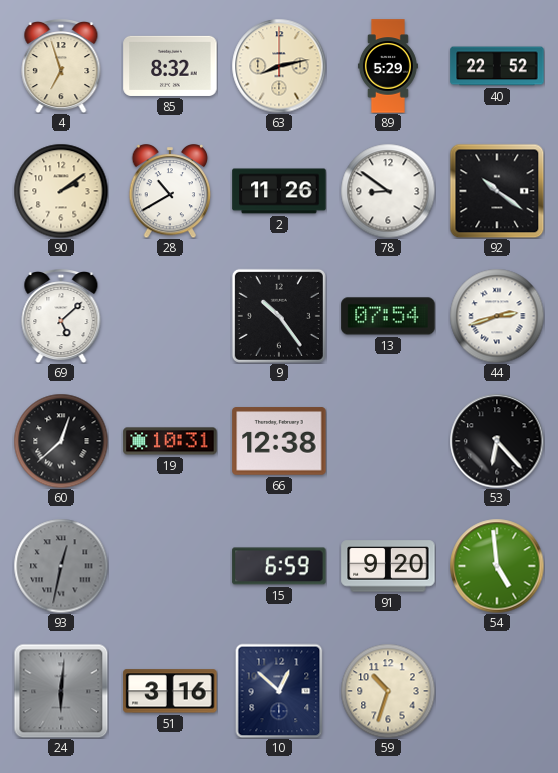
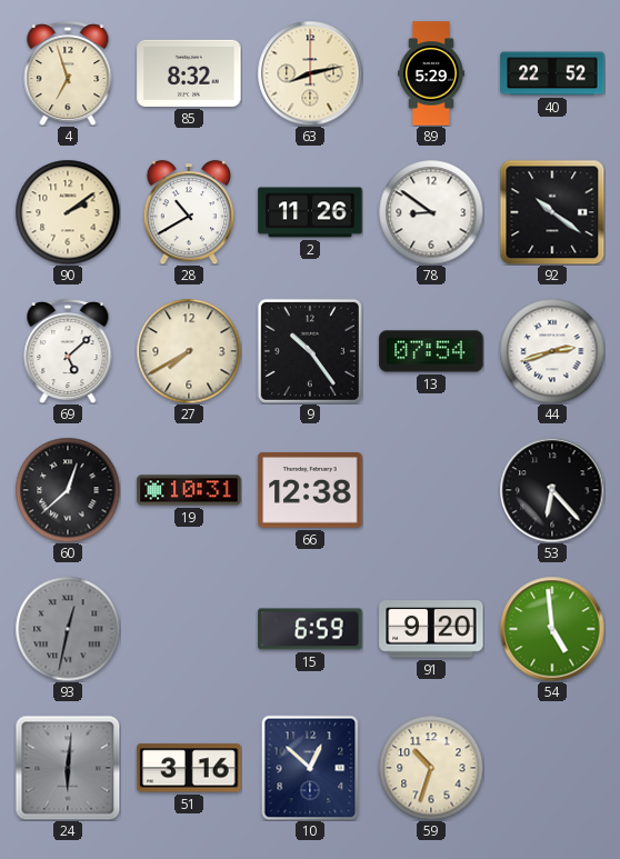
27: none -> 7:40
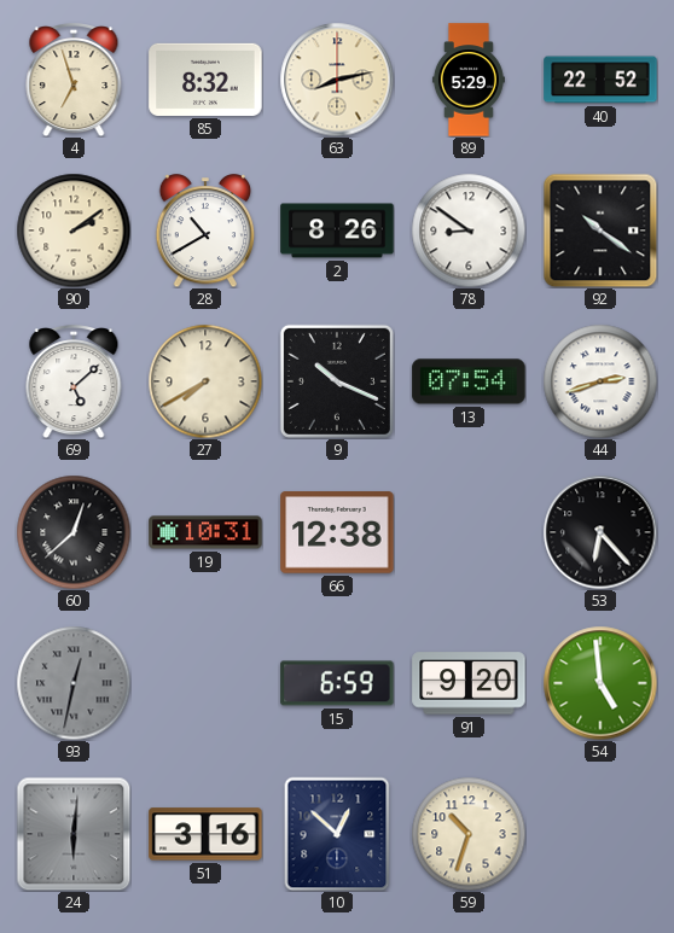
2: 11:26 -> 8:26
9: 10:24 -> 10:19
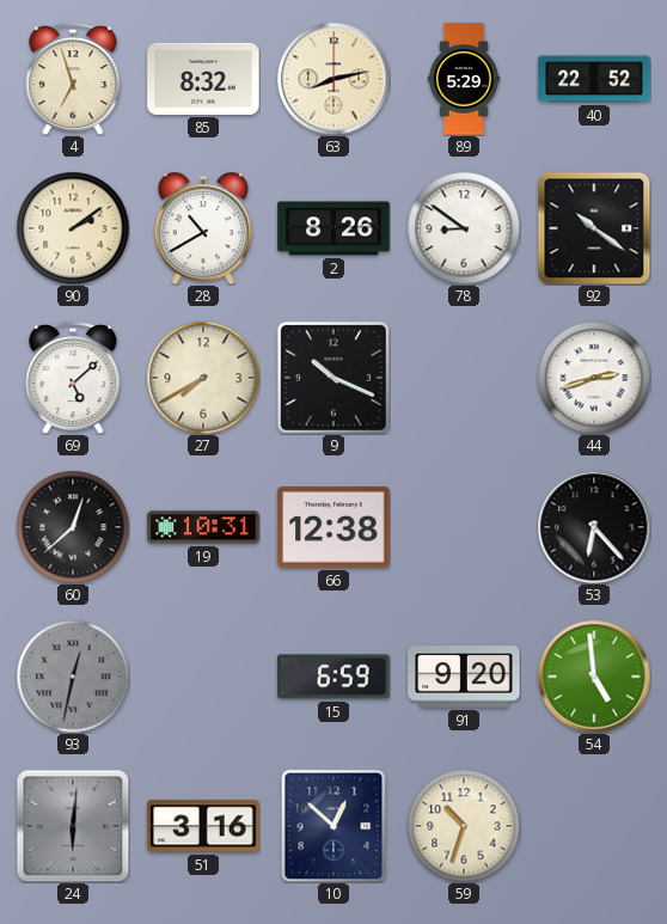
13: 07:54 -> none
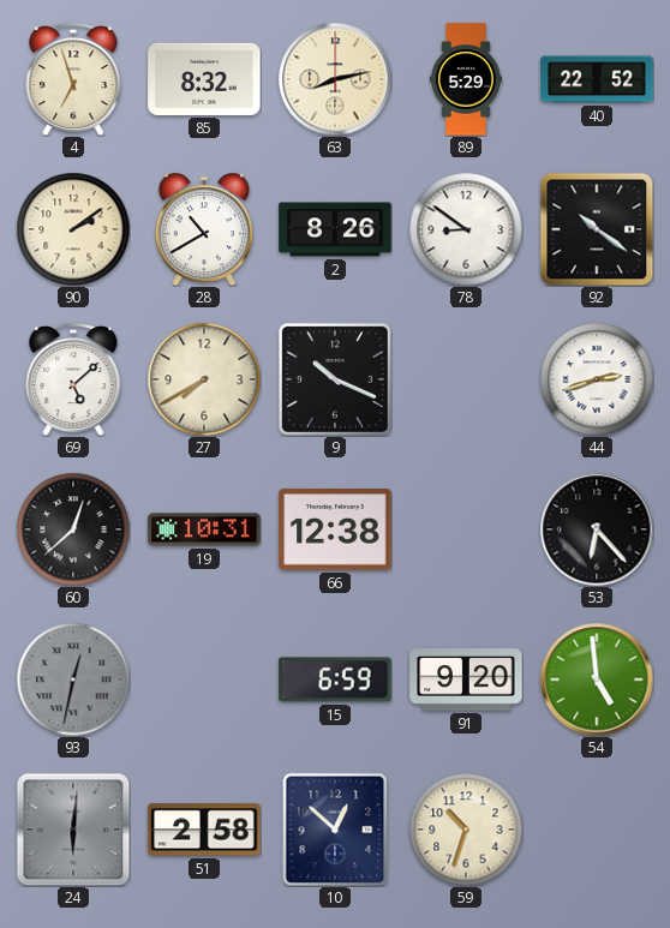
51: 3:16 -> 2:58
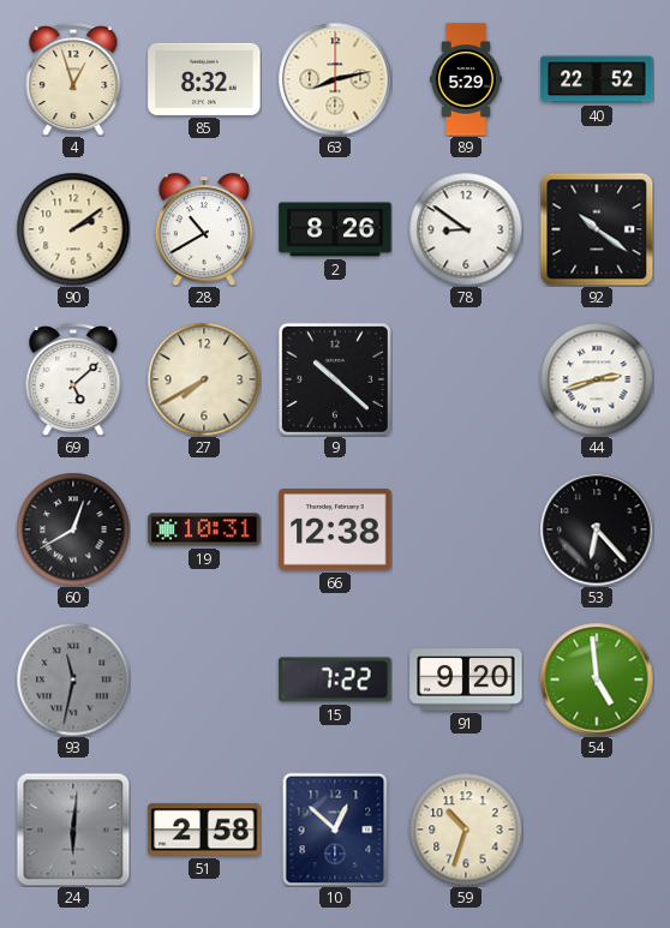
4: 6:57 -> 12:57
9: 10:19 -> 10:22
60: 12:38 -> 12:40
93: 12:32 -> 11:32
15: 6:59 -> 7:22
